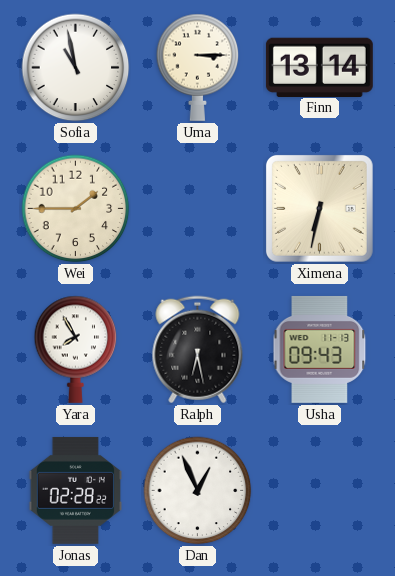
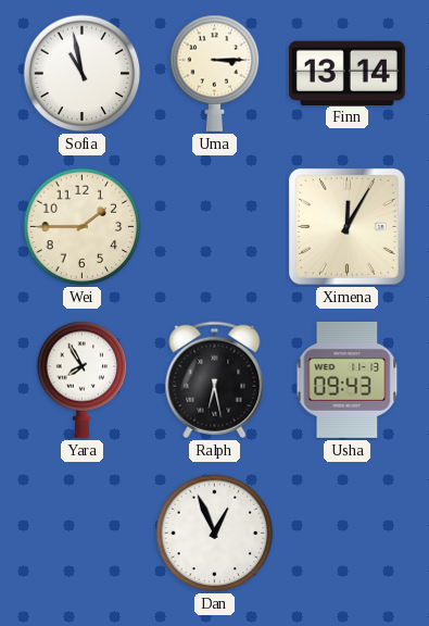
Ximena: 6:32 -> 12:05
Jonas: 02:28 -> none
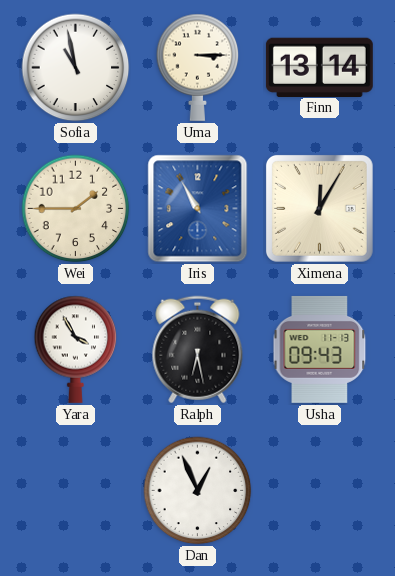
Iris: none -> 10:55
Yara: 7:55 -> 3:55
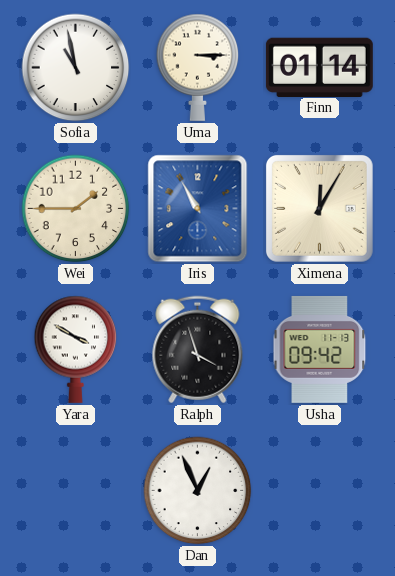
Finn: 13:14 -> 01:14
Yara: 3:55 -> 3:50
Ralph: 6:28 -> 3:57
Usha: 09:43 -> 09:42
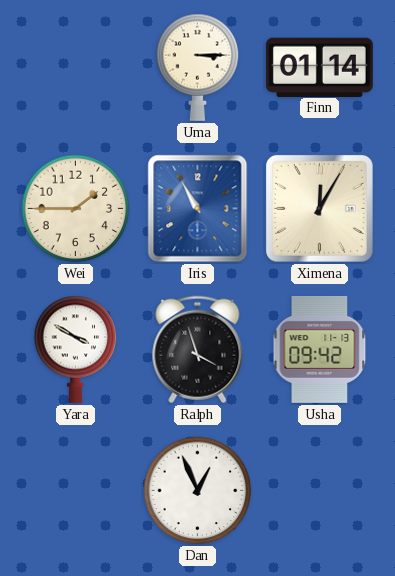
Sofia: 10:58 -> none
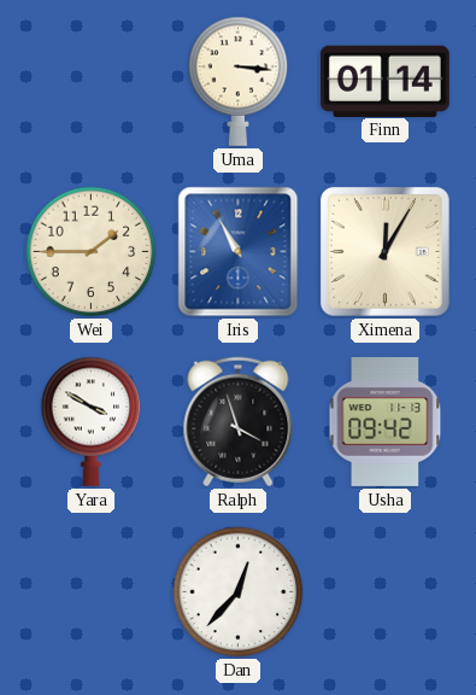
Uma: 3:15 -> 3:16
Dan: 12:56 -> 12:37
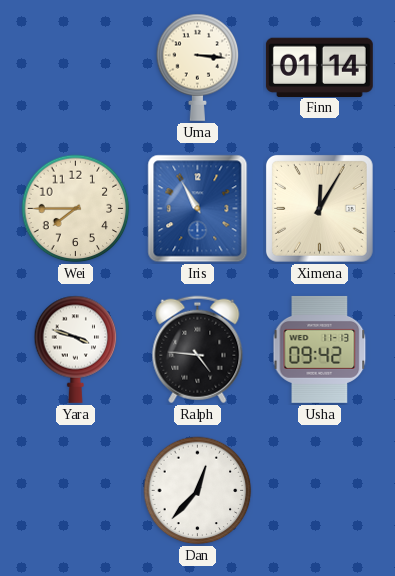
Wei: 1:45 -> 7:45
Yara: 3:50 -> 3:48
Ralph: 3:57 -> 4:46
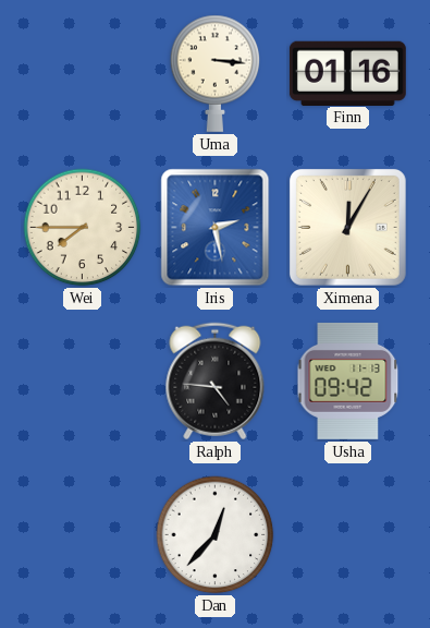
Finn: 01:14 -> 01:16
Iris: 10:55 -> 2:28
Yara: 3:48 -> none
